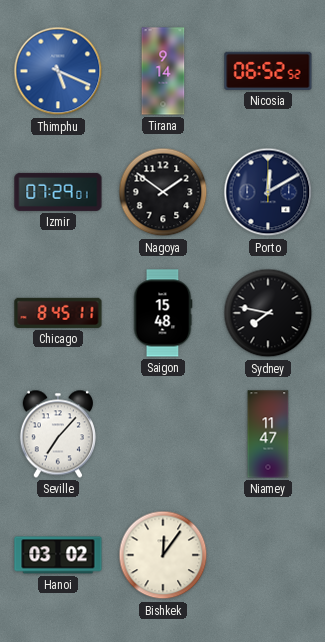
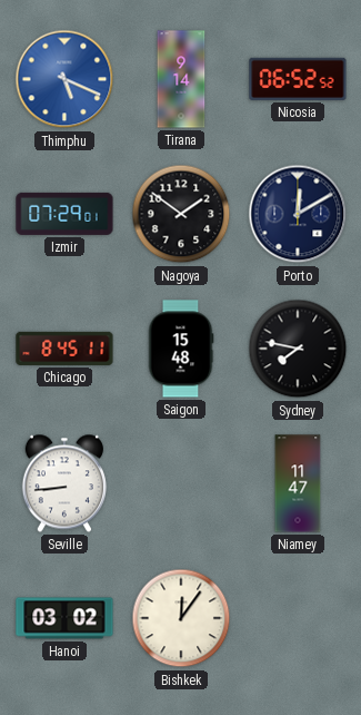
Seville: 7:07 -> 8:44
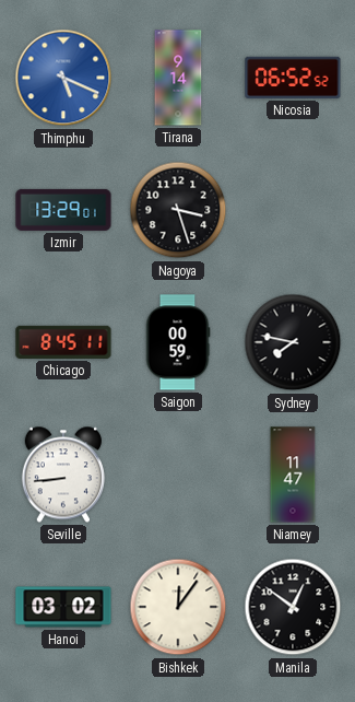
Izmir: 07:29 -> 13:29
Nagoya: 1:51 -> 3:27
Porto: 12:10 -> none
Saigon: 15:48 -> 00:59
Manila: none -> 12:51
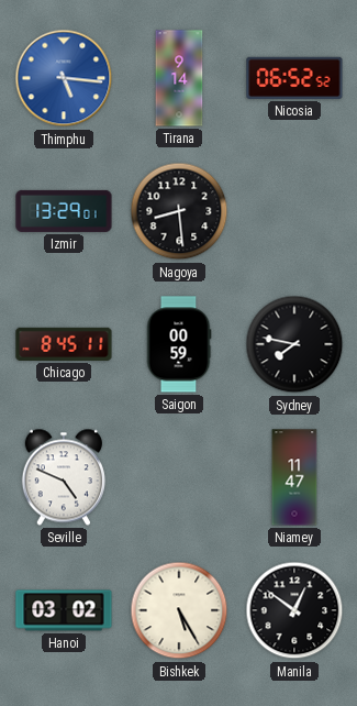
Thimphu: 5:19 -> 5:16
Nagoya: 3:27 -> 8:29
Seville: 8:44 -> 4:49
Bishkek: 12:06 -> 5:25
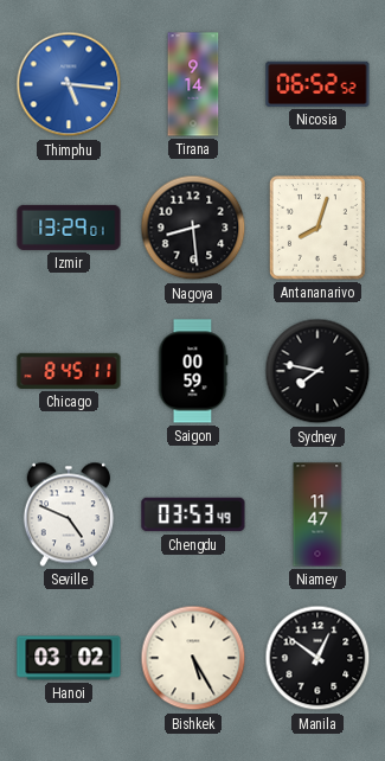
Antananarivo: none -> 8:03
Chengdu: none -> 03:53
